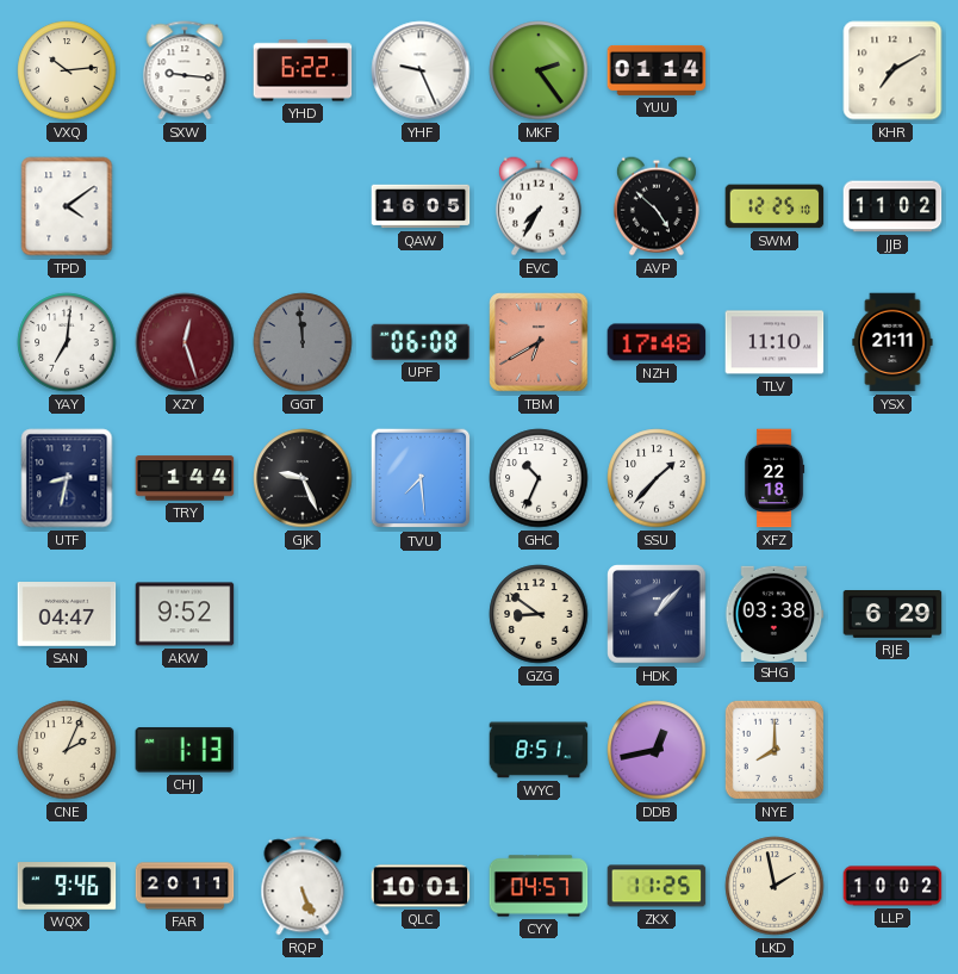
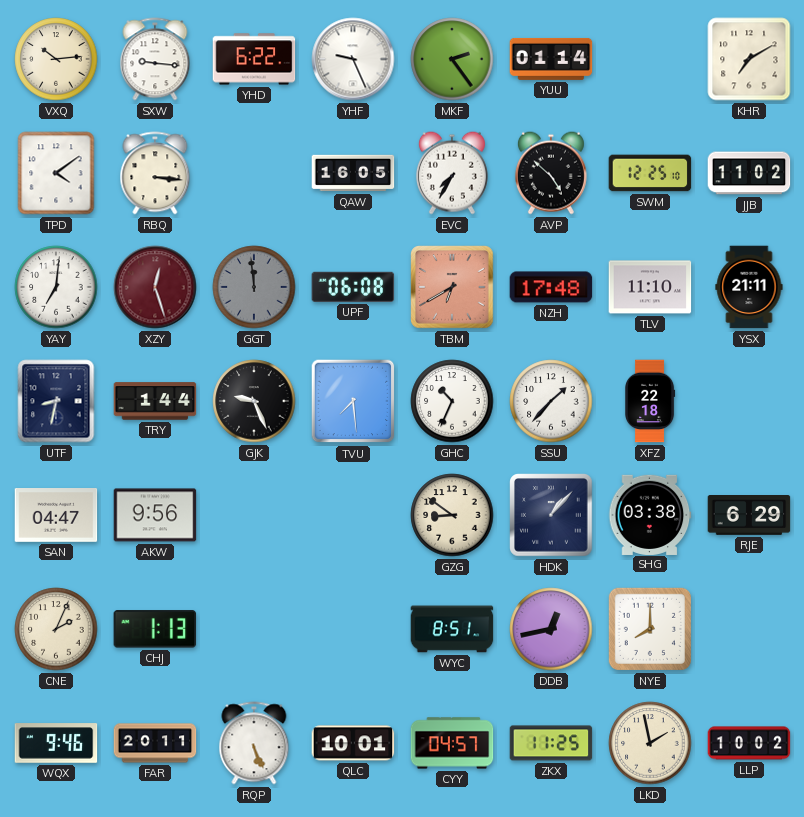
RBQ: none -> 3:16
AKW: 9:52 -> 9:56
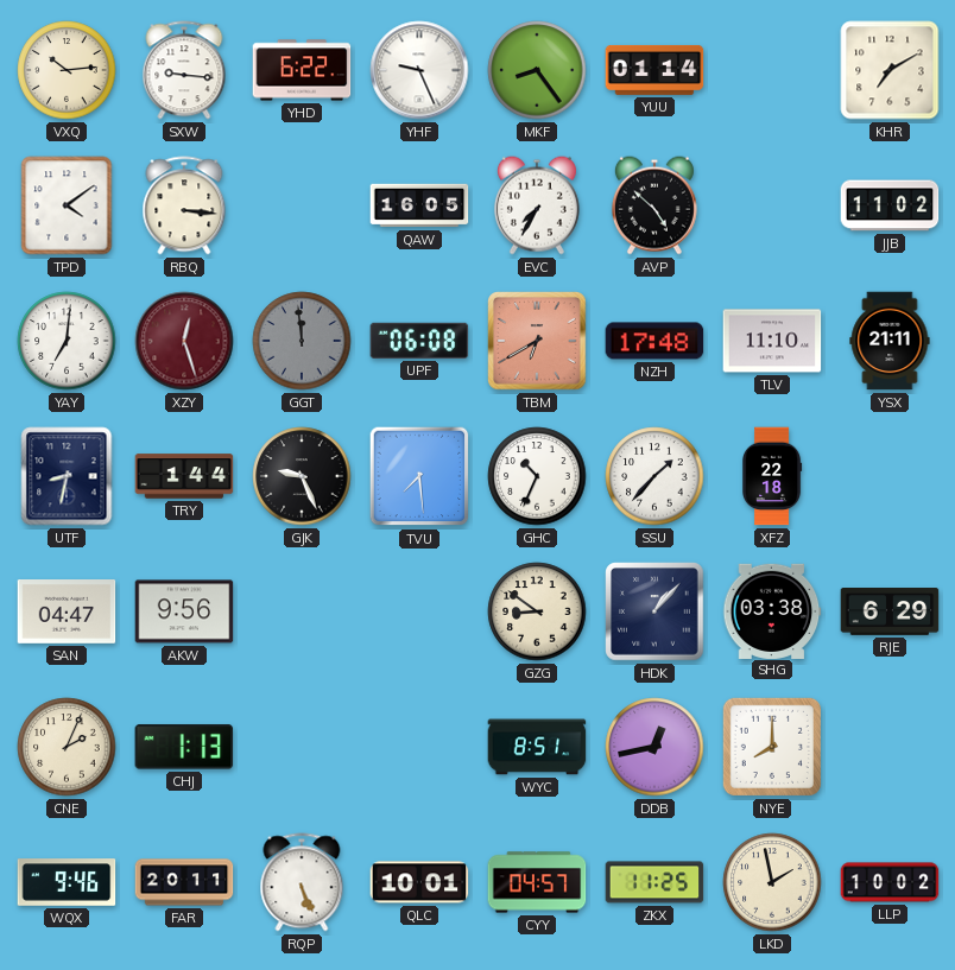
MKF: 2:24 -> 8:24
SWM: 12:25 -> none
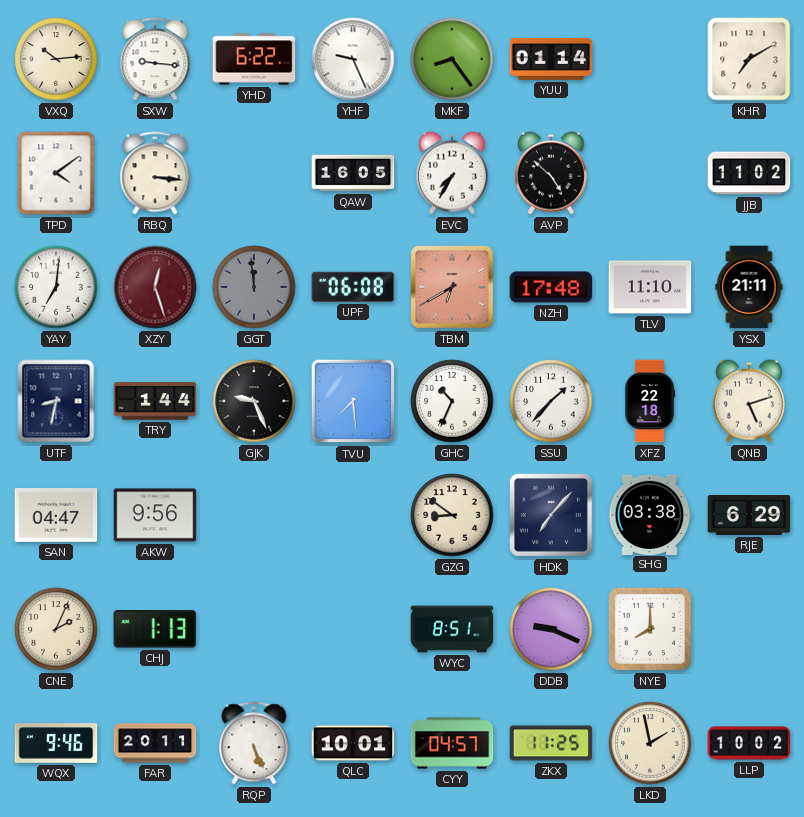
QNB: none -> 5:12
HDK: 1:07 -> 7:07
DDB: 12:43 -> 9:19
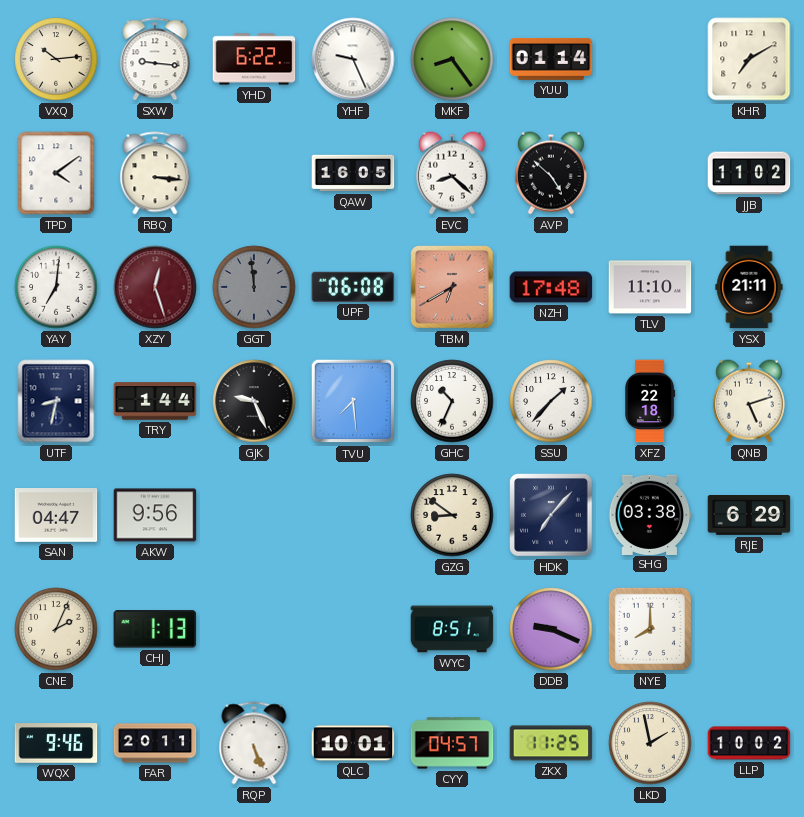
EVC: 7:35 -> 8:22
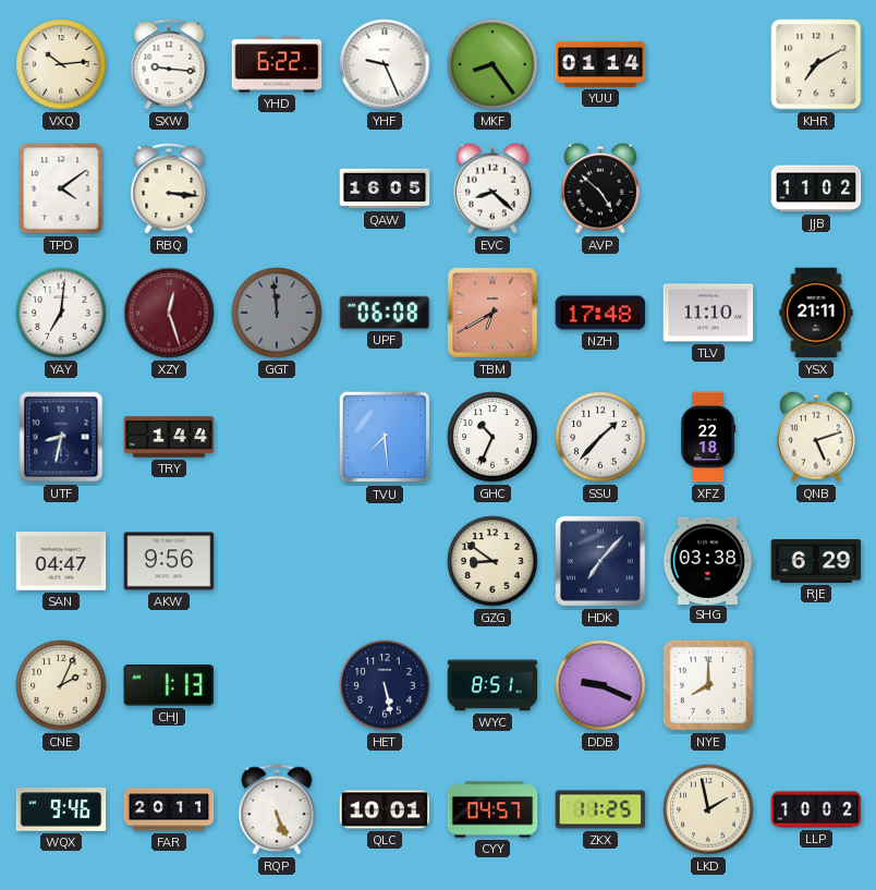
GJK: 9:26 -> none
HET: none -> 5:28
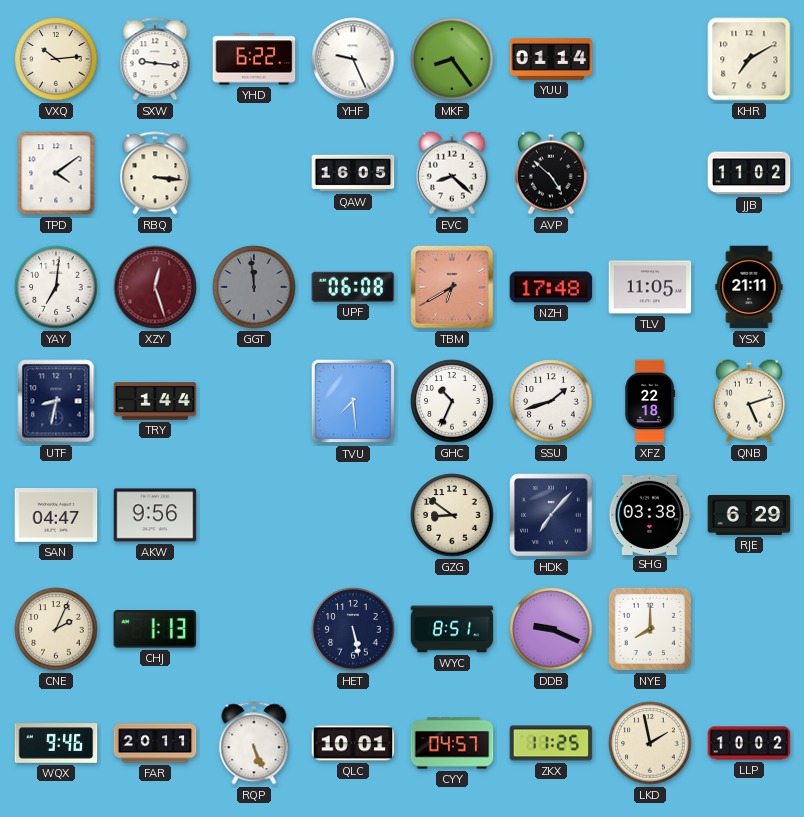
TLV: 11:10 -> 11:05
SSU: 1:37 -> 1:42
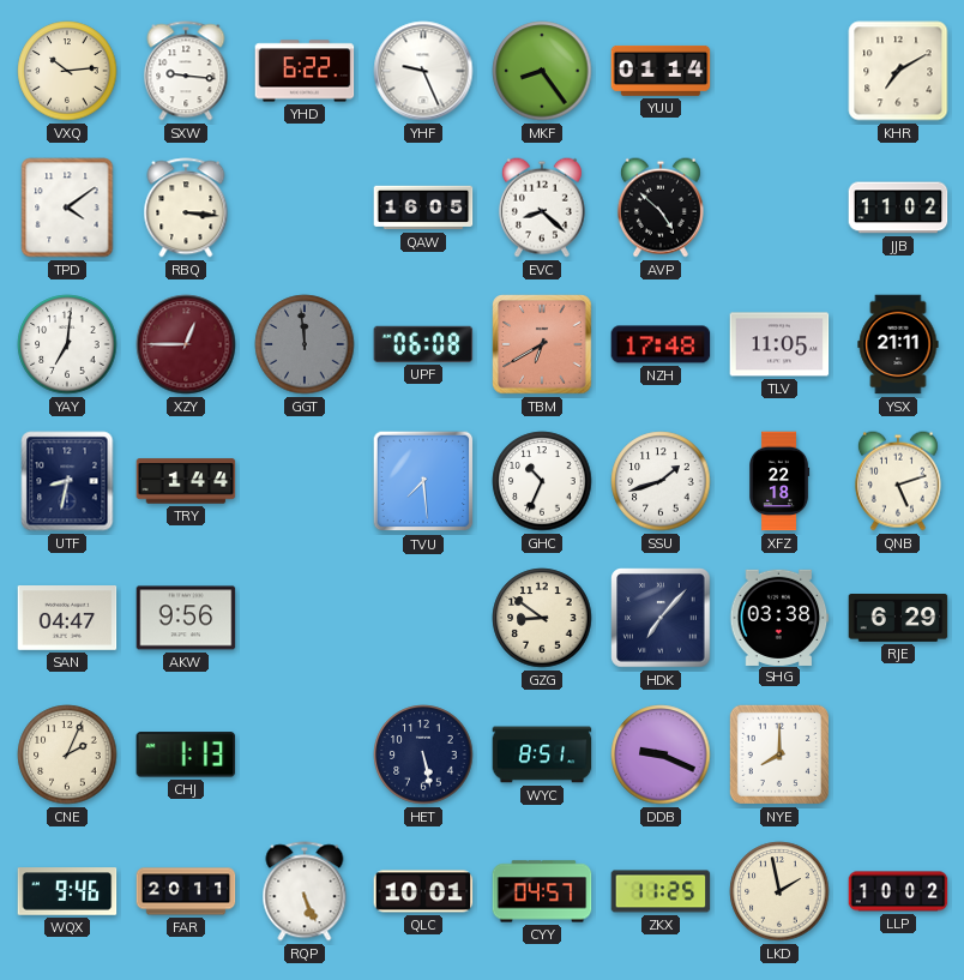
XZY: 12:27 -> 12:45
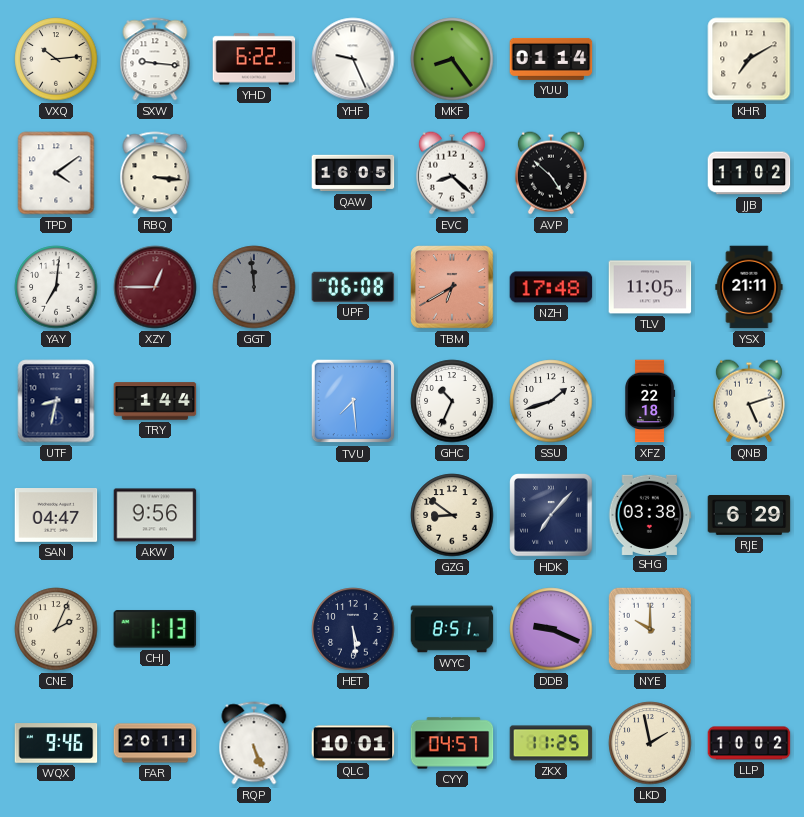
HET: 5:28 -> 5:29
NYE: 8:00 -> 10:00
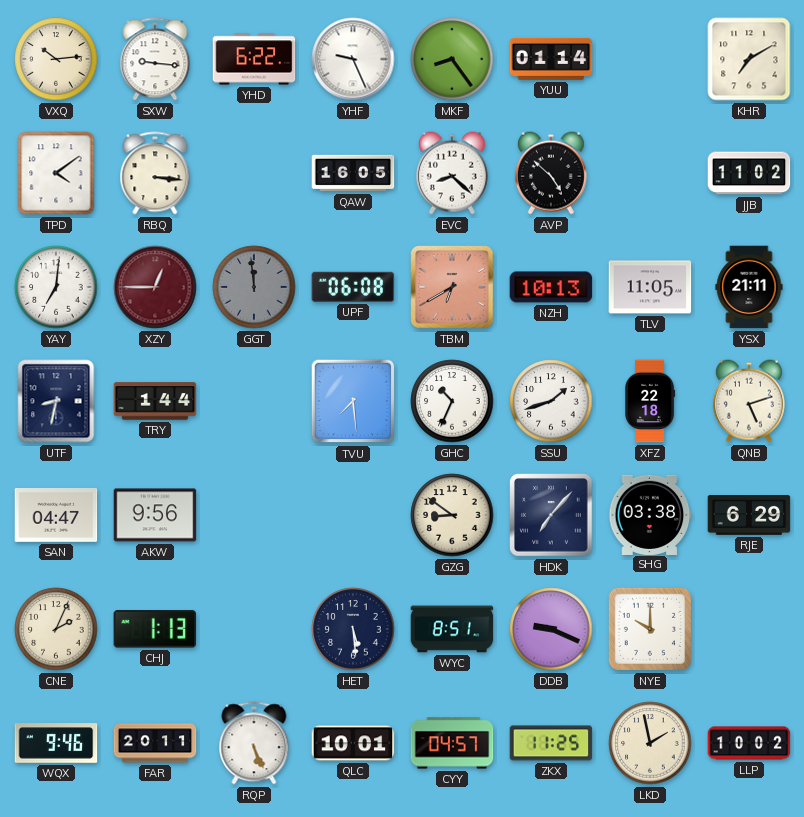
NZH: 17:48 -> 10:13
